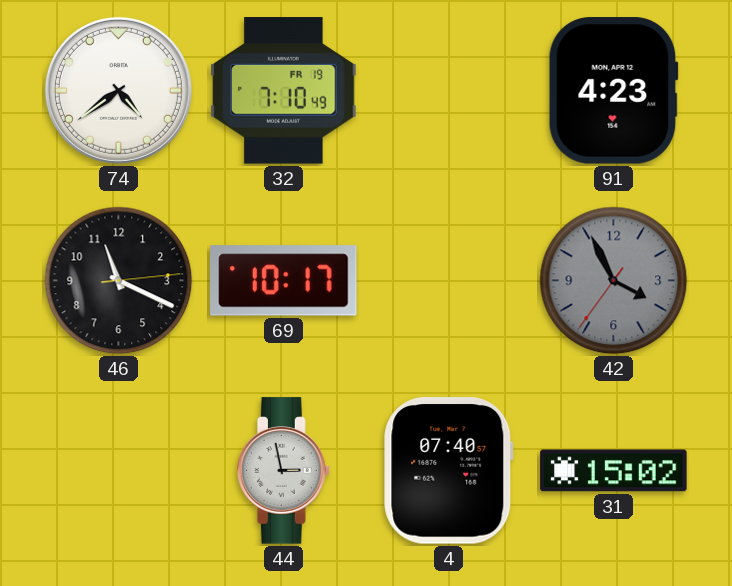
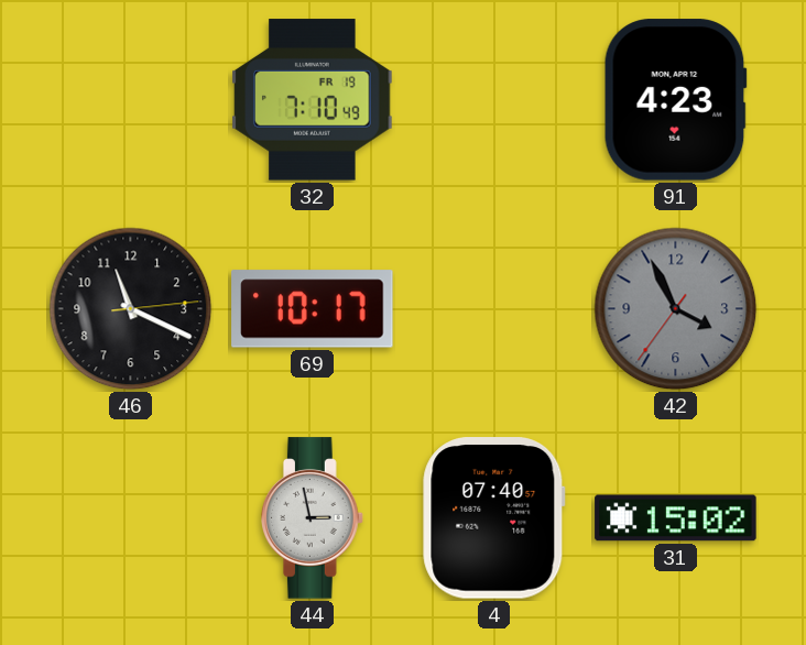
74: 4:39 -> none
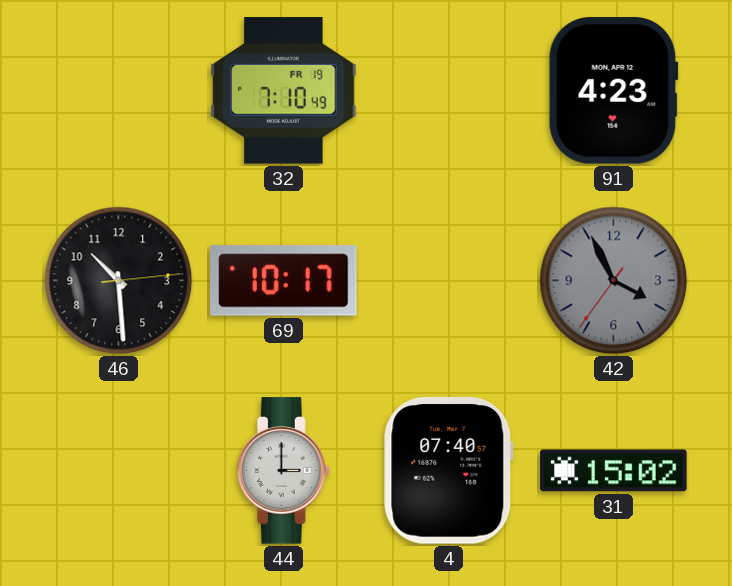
46: 11:19 -> 10:29
44: 2:58 -> 3:00
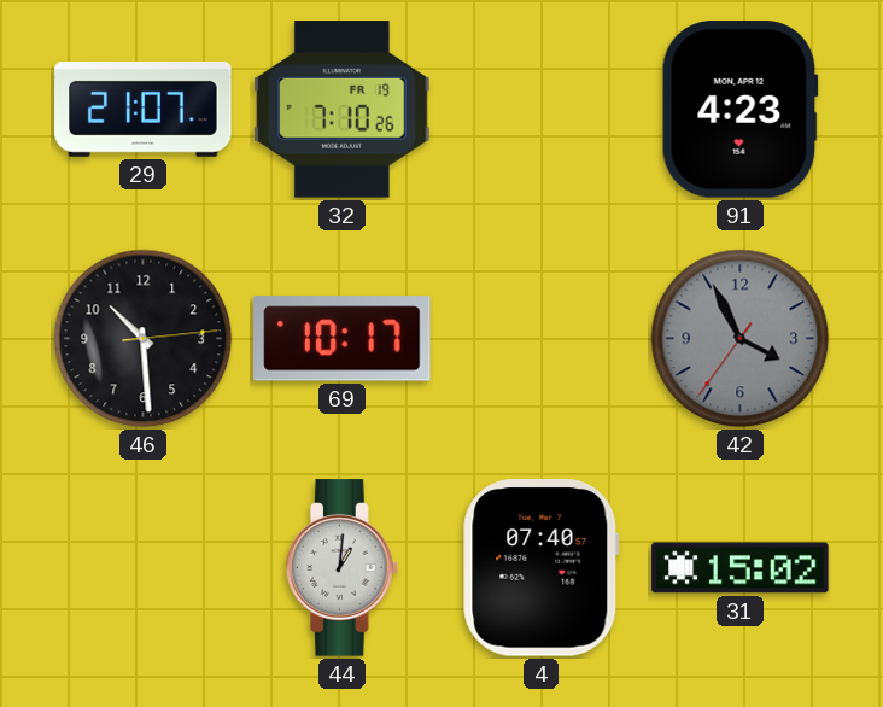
29: none -> 21:07
32: 7:10:49 -> 7:10:26
44: 3:00 -> 1:01
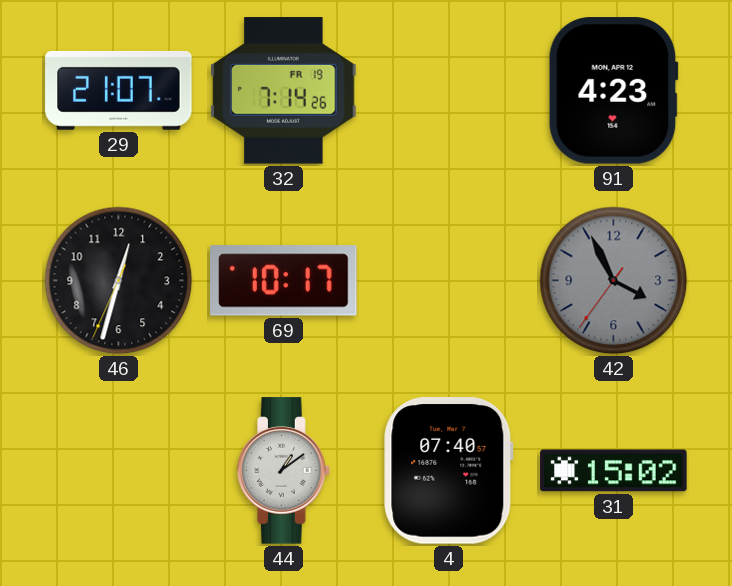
32: 7:10 -> 7:14
46: 10:29 -> 12:32
44: 1:01 -> 1:09
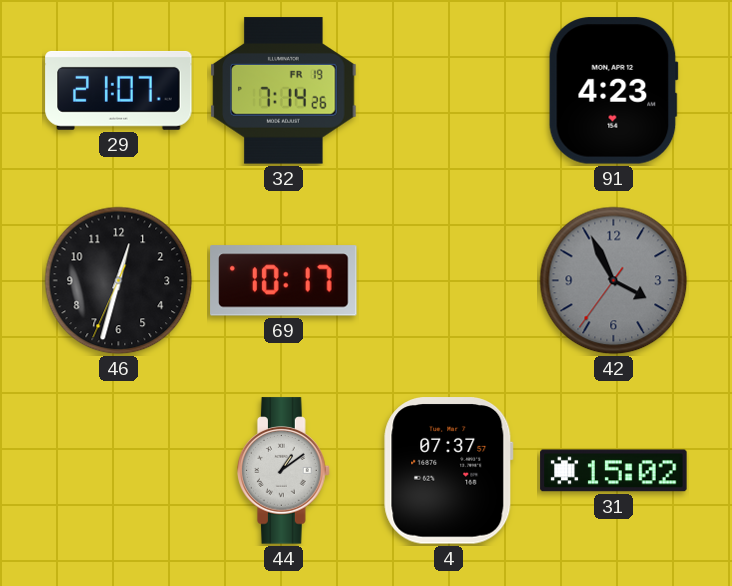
4: 07:40 -> 07:37
